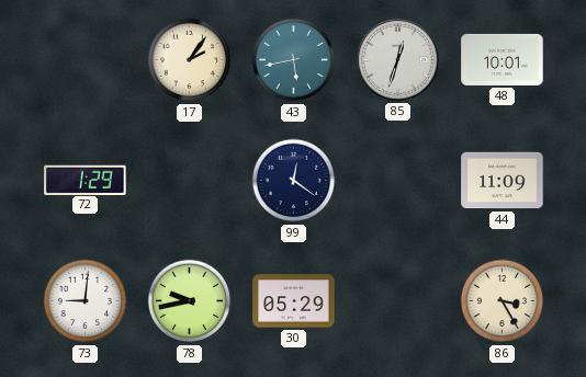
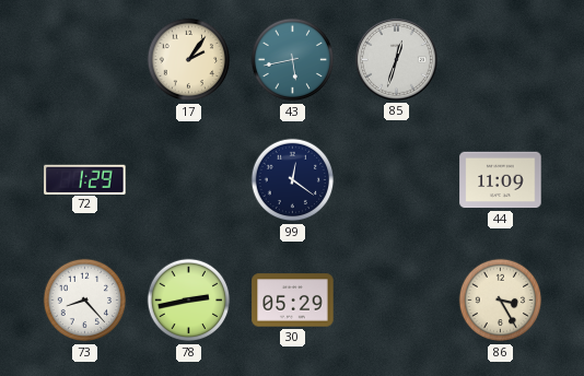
48: 10:01 -> none
73: 9:01 -> 8:23
78: 9:43 -> 2:43
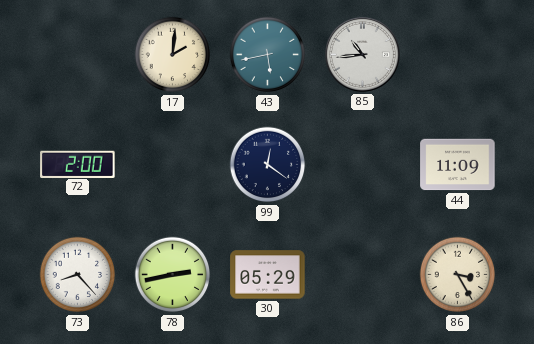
17: 2:06 -> 2:01
85: 12:33 -> 10:44
72: 1:29 -> 2:00
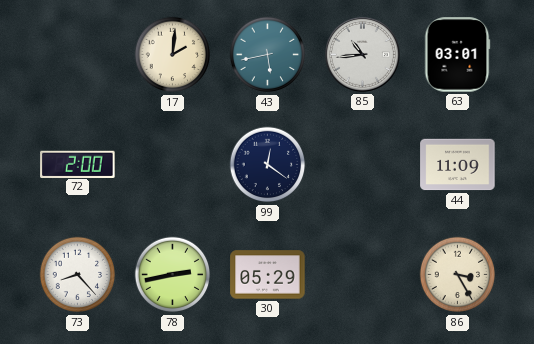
63: none -> 03:01
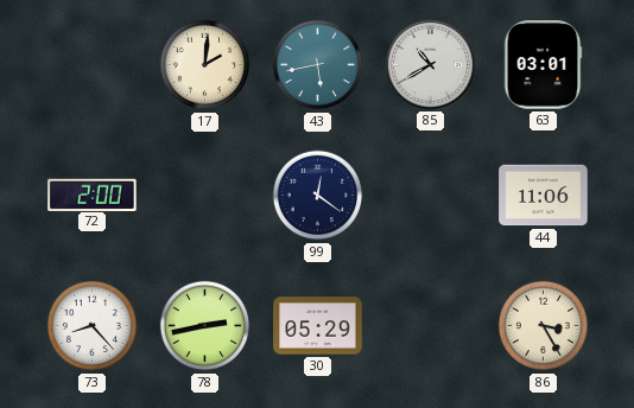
85: 10:44 -> 10:40
44: 11:09 -> 11:06
